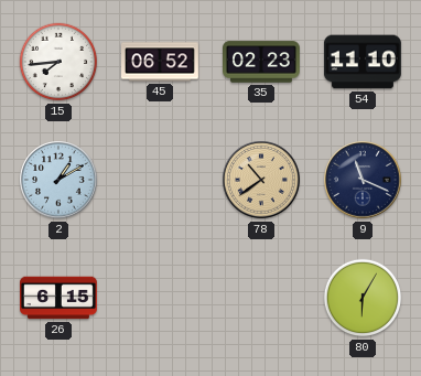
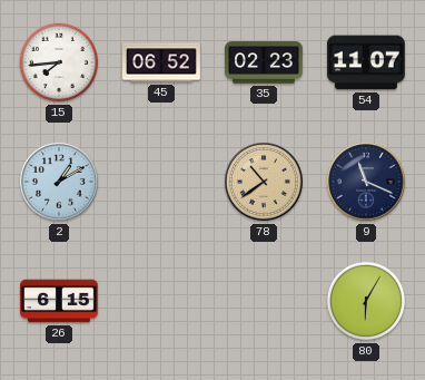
54: 11:10 -> 11:07
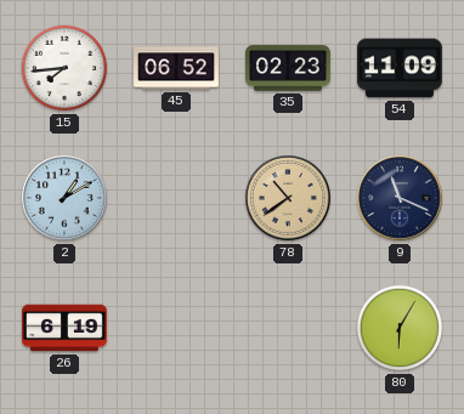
54: 11:07 -> 11:09
26: 6:15 -> 6:19
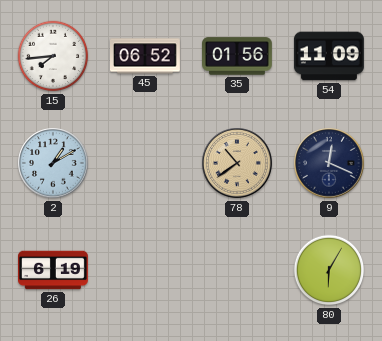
35: 02:23 -> 01:56
9: 11:19 -> 12:19
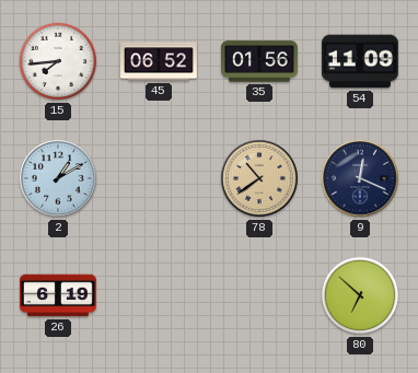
80: 6:05 -> 6:52
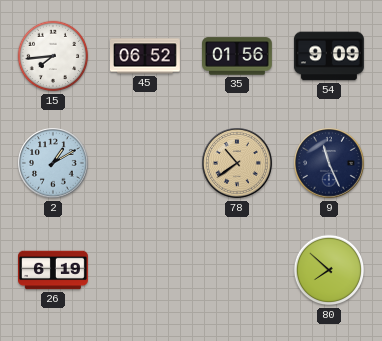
54: 11:09 -> 9:09
9: 12:19 -> 11:26
80: 6:52 -> 7:52
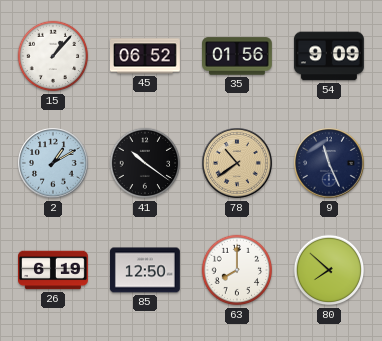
15: 7:44 -> 1:07
41: none -> 10:21
85: none -> 12:50
63: none -> 8:00
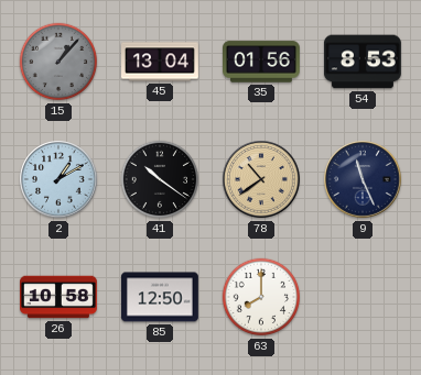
15 dial: white -> grey
45: 06:52 -> 13:04
54: 9:09 -> 8:53
26: 6:19 -> 10:58
80: 7:52 -> none
